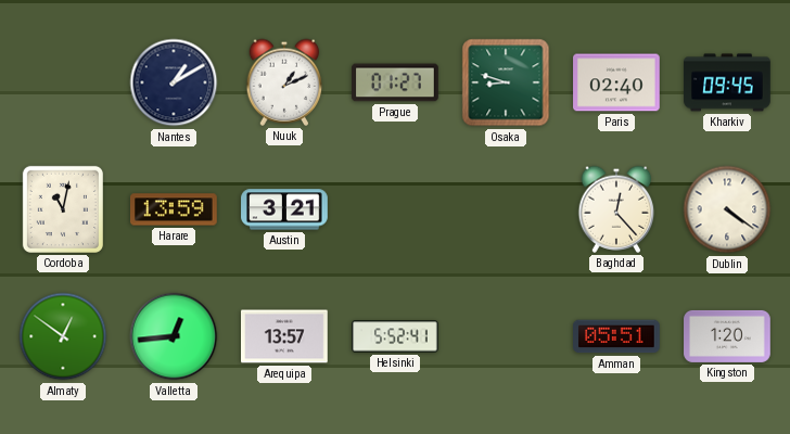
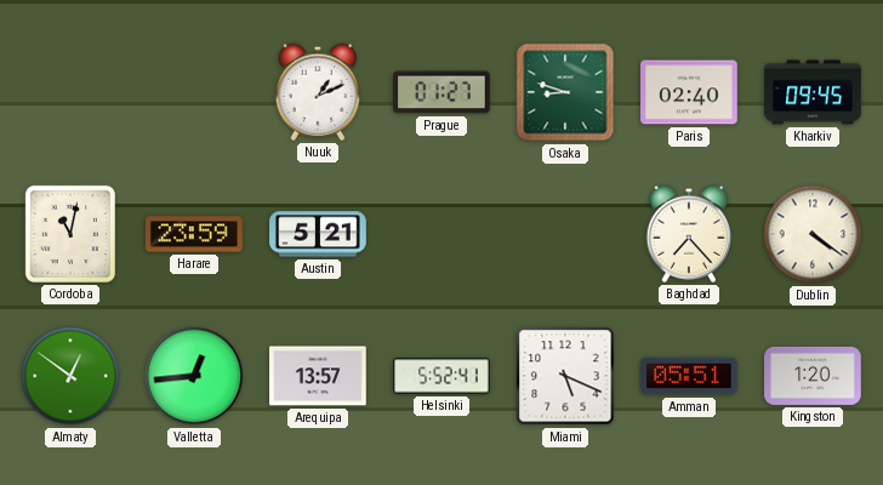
Nantes: 1:10 -> none
Harare: 13:59 -> 23:59
Austin: 3:21 -> 5:21
Baghdad: 12:23 -> 7:23
Miami: none -> 5:19
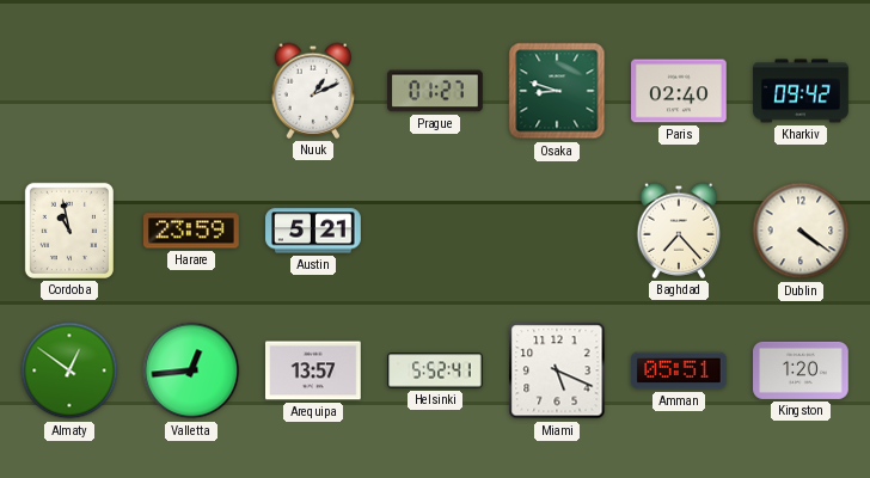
Kharkiv: 09:45 -> 09:42
Cordoba: 11:02 -> 10:58
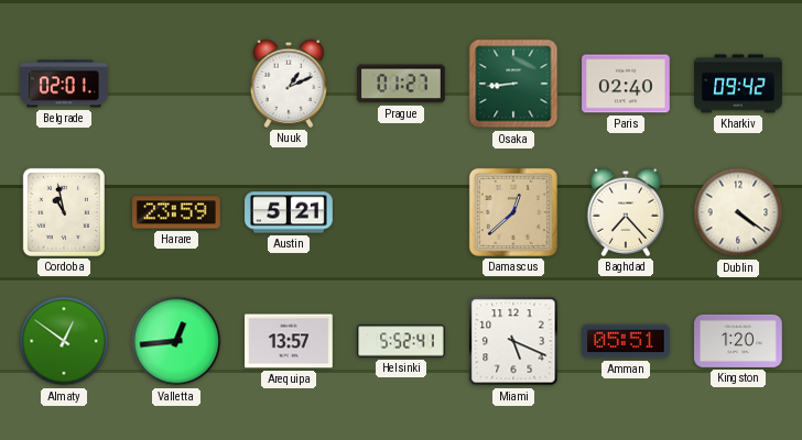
Belgrade: none -> 02:01
Osaka: 8:48 -> 8:44
Damascus: none -> 12:38
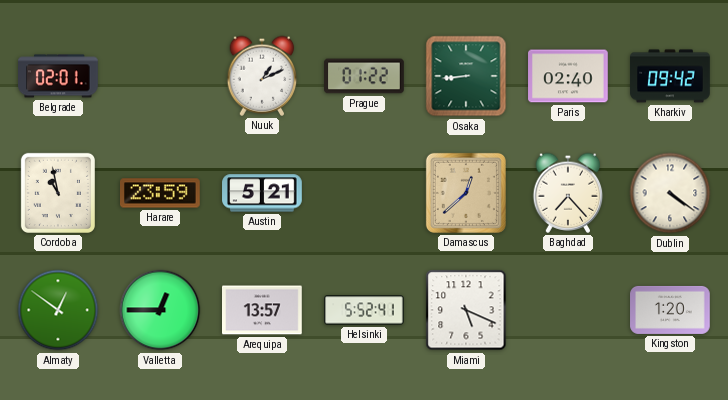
Prague: 01:27 -> 01:22
Valletta: 12:44 -> 12:45
Amman: 05:51 -> none
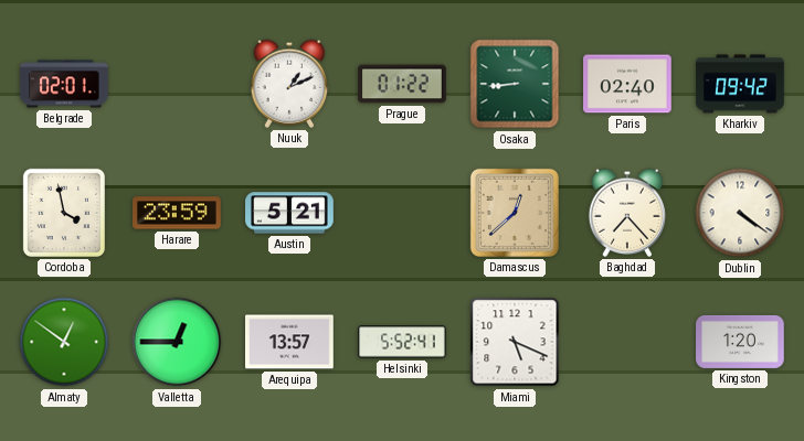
Cordoba: 10:58 -> 3:58
